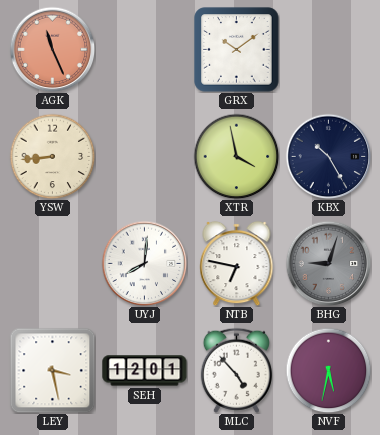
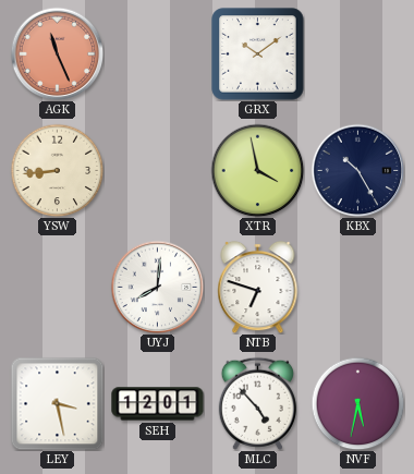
NTB: 6:47 -> 6:48
BHG: 9:03 -> none
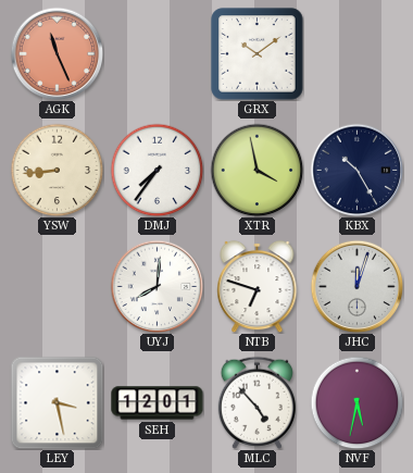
DMJ: none -> 7:36
JHC: none -> 12:03
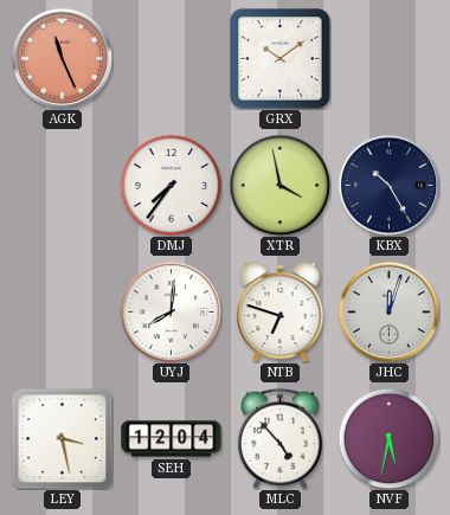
YSW: 8:44 -> none
SEH: 12:01 -> 12:04
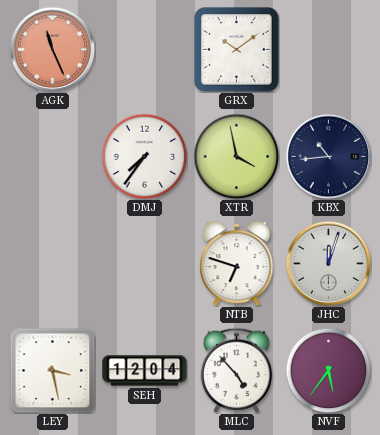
KBX: 10:25 -> 10:44
UYJ: 8:01 -> none
NVF: 5:32 -> 5:36
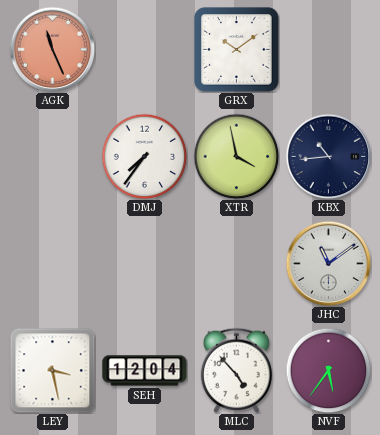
NTB: 6:48 -> none
JHC: 12:03 -> 11:09
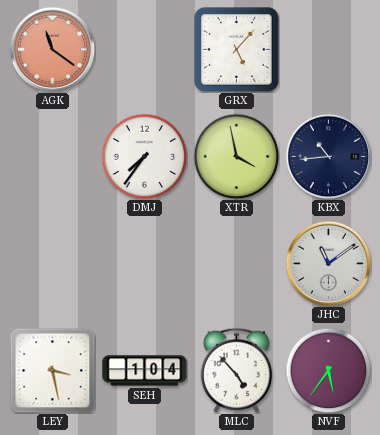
AGK: 11:26 -> 11:21
GRX: 10:09 -> 5:07
SEH: 12:04 -> 1:04
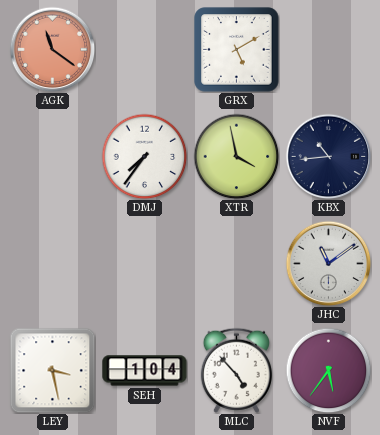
GRX: 5:07 -> 5:10
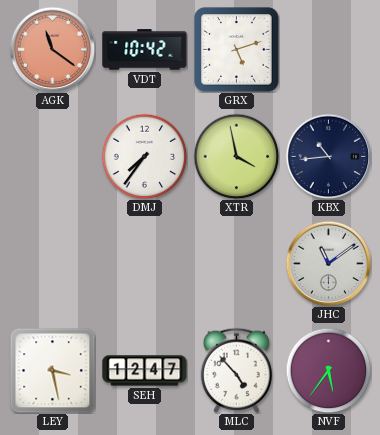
VDT: none -> 10:42
GRX: 5:10 -> 5:12
SEH: 1:04 -> 12:47
